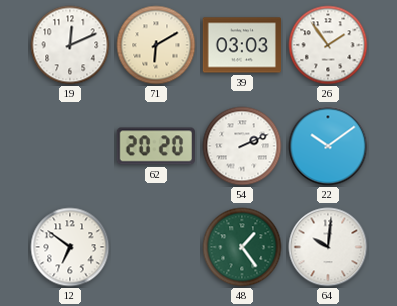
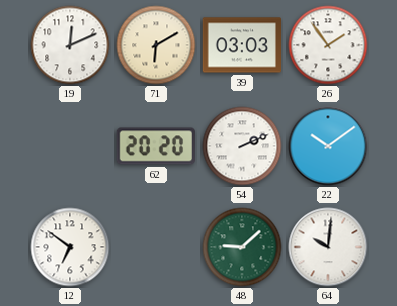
48: 1:24 -> 9:08
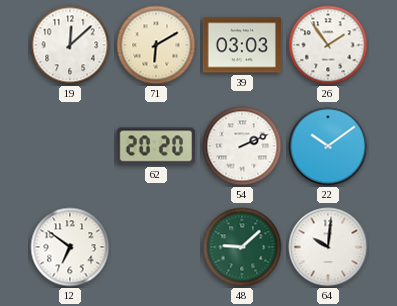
19: 12:11 -> 12:08
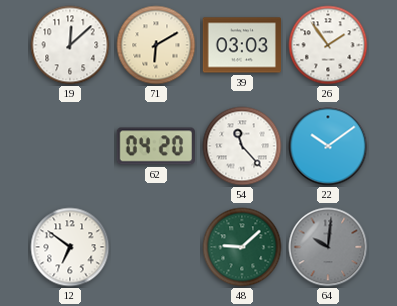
62: 20:20 -> 04:20
54: 2:11 -> 11:23
64 dial: white -> grey
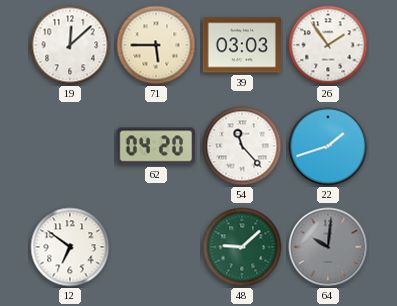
71: 6:10 -> 5:45
22: 10:09 -> 1:42
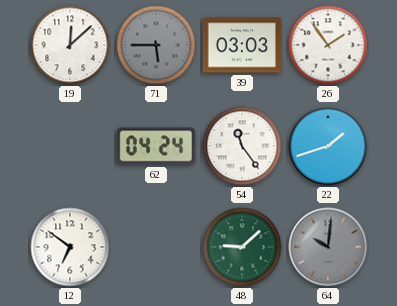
71 dial: cream -> grey
62: 04:20 -> 04:24
54: 11:23 -> 11:24
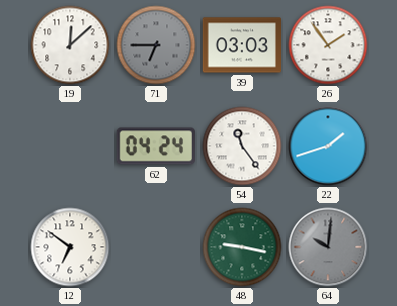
71: 5:45 -> 6:45
48: 9:08 -> 9:17
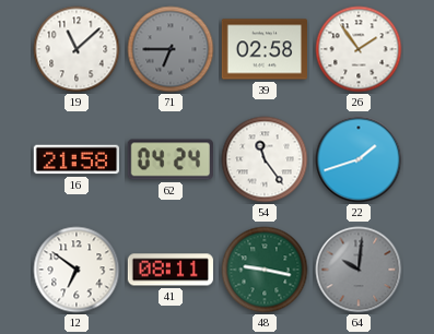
19: 12:08 -> 11:08
39: 03:03 -> 02:58
16: none -> 21:58
41: none -> 08:11
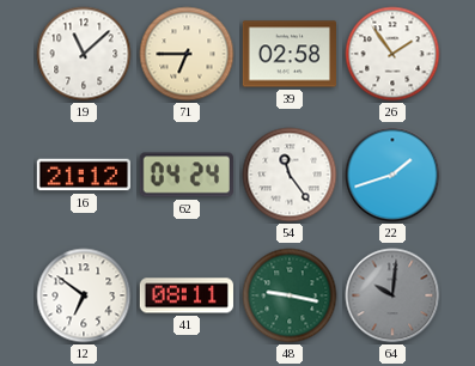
71 dial: grey -> cream
16: 21:58 -> 21:12
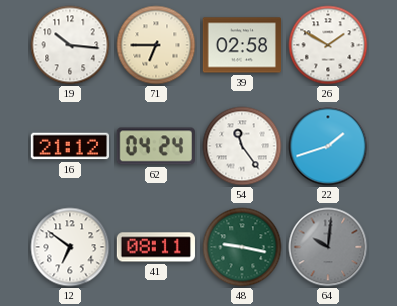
19: 11:08 -> 10:16
26: 1:54 -> 1:50
